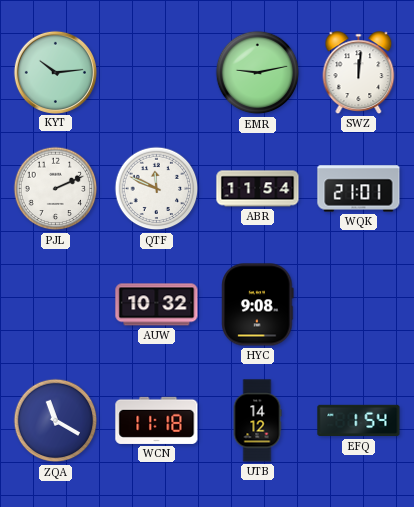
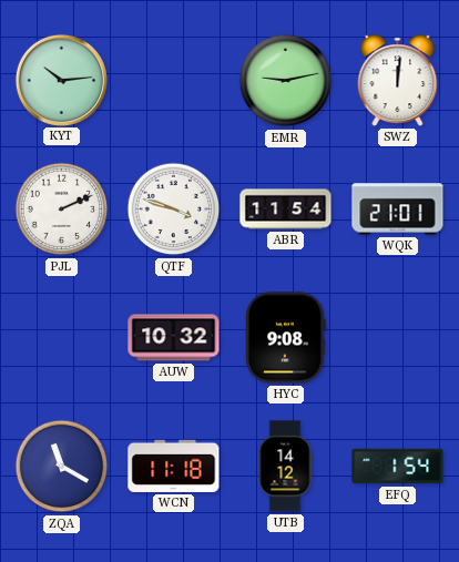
QTF: 11:49 -> 3:48
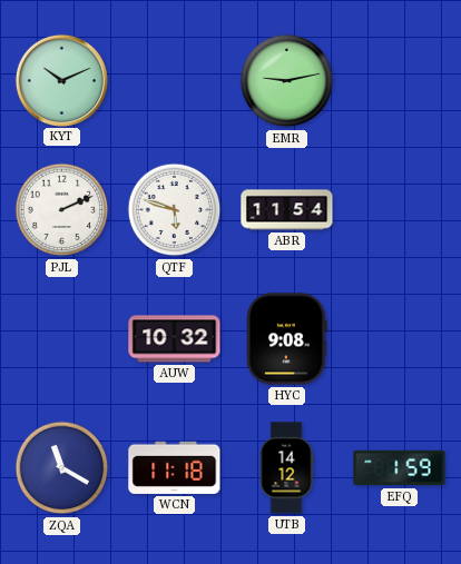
KYT: 10:14 -> 10:11
SWZ: 12:01 -> none
QTF: 3:48 -> 5:48
WQK: 21:01 -> none
EFQ: 1:54 -> 1:59
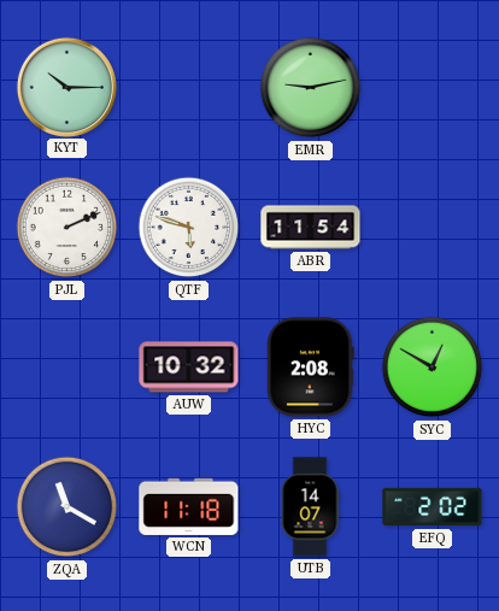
KYT: 10:11 -> 10:15
HYC: 9:08 -> 2:08
SYC: none -> 12:50
UTB: 14:12 -> 14:07
EFQ: 1:59 -> 2:02
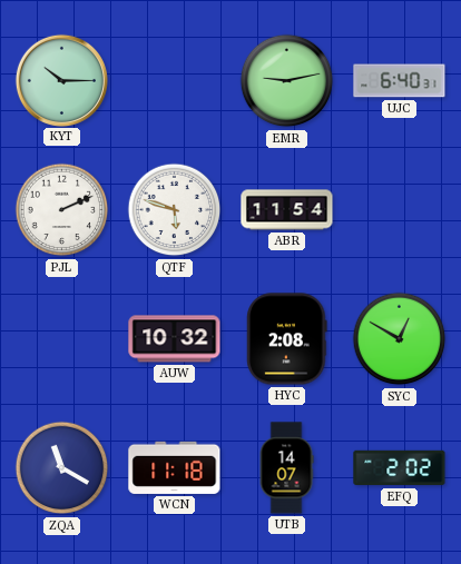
UJC: none -> 6:40
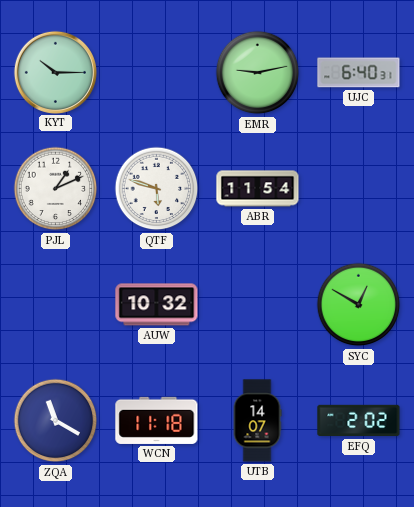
PJL: 2:11 -> 1:11
HYC: 2:08 -> none
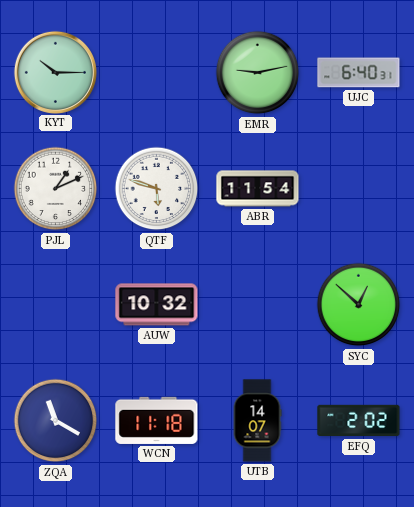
SYC: 12:50 -> 12:52
